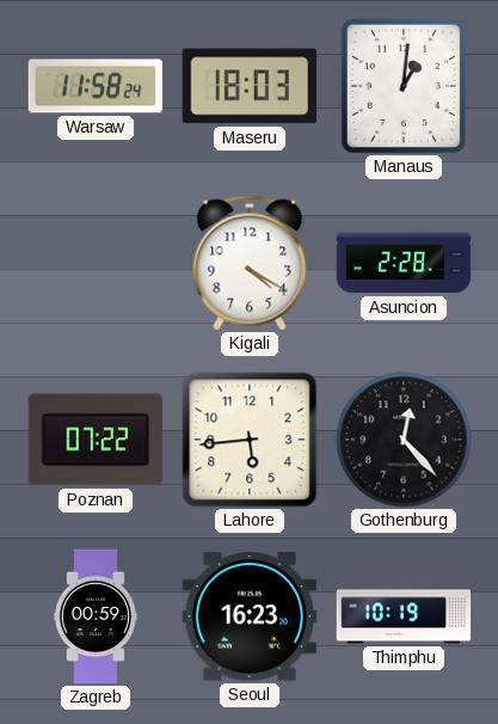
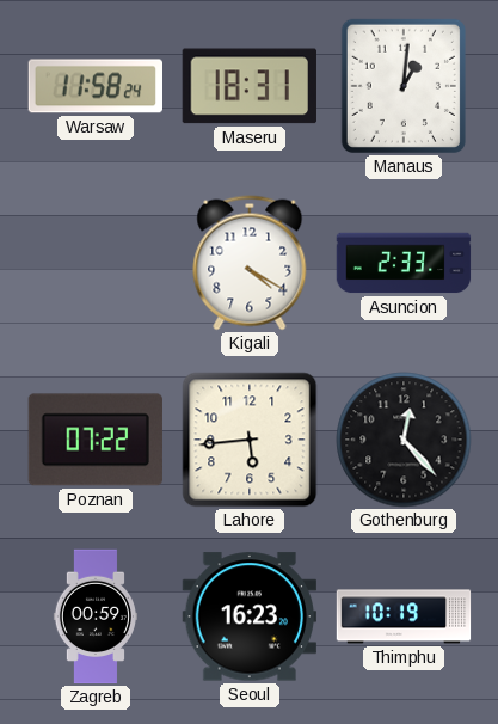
Maseru: 18:03 -> 18:31
Asuncion: 2:28 -> 2:33
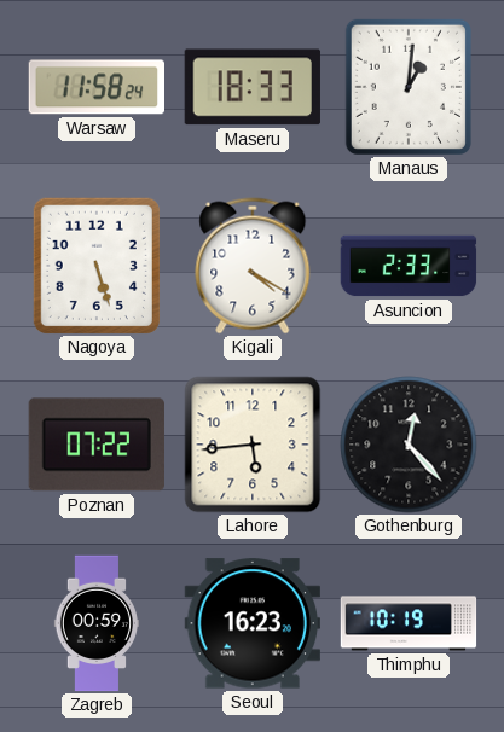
Maseru: 18:31 -> 18:33
Nagoya: none -> 5:27
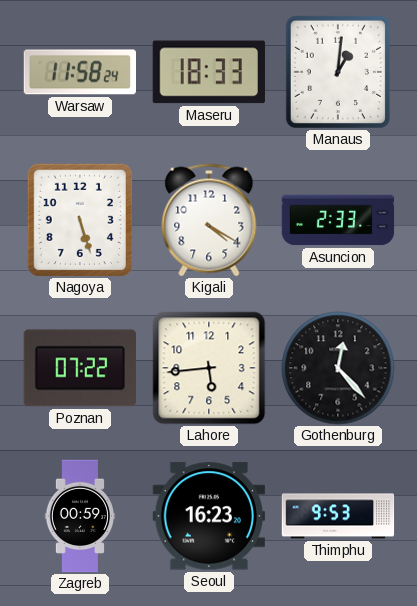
Thimphu: 10:19 -> 9:53
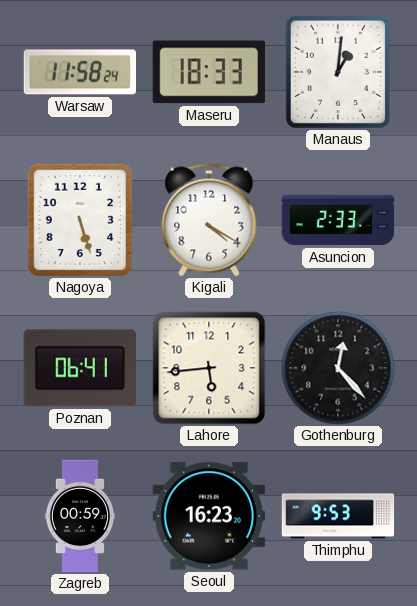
Poznan: 07:22 -> 06:41
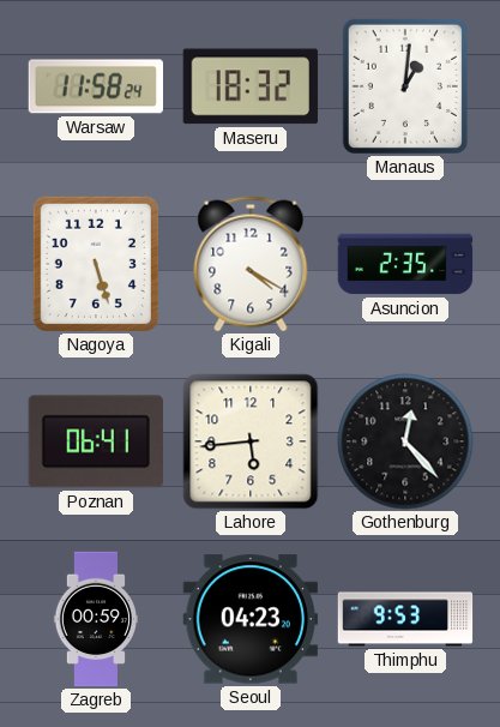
Maseru: 18:33 -> 18:32
Asuncion: 2:33 -> 2:35
Seoul: 16:23 -> 04:23
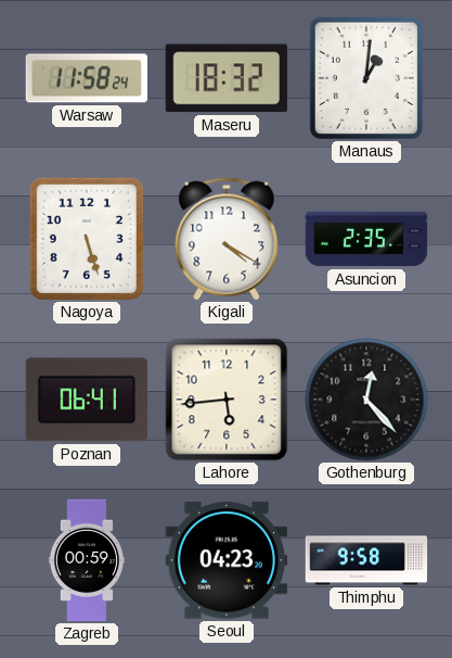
Thimphu: 9:53 -> 9:58
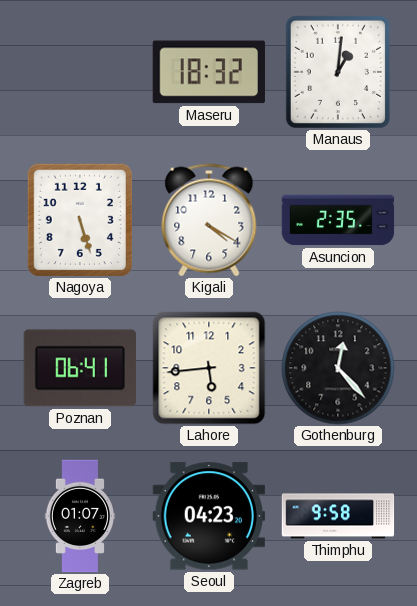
Warsaw: 11:58 -> none
Zagreb: 00:59 -> 01:07
